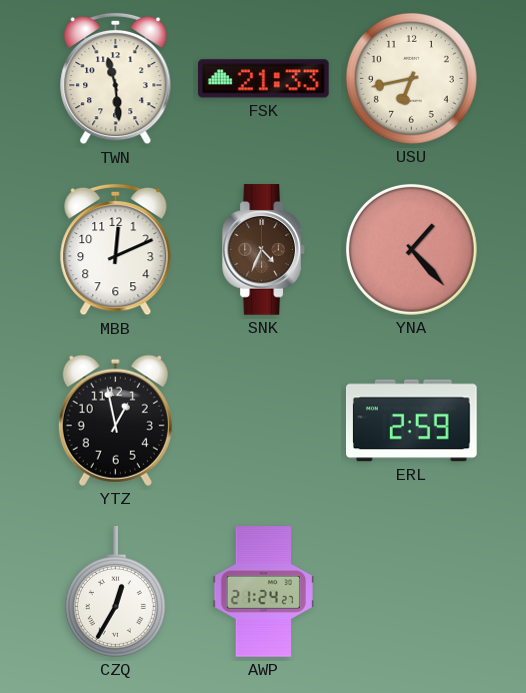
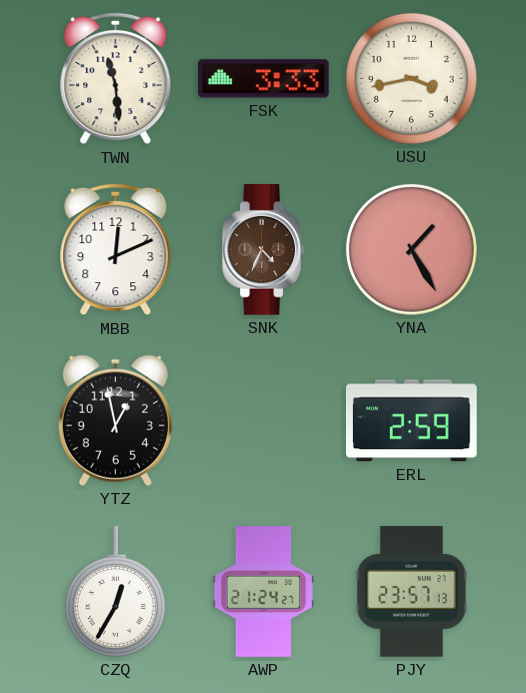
FSK: 21:33 -> 3:33
USU: 6:43 -> 3:43
YNA: 1:23 -> 1:25
PJY: none -> 23:57
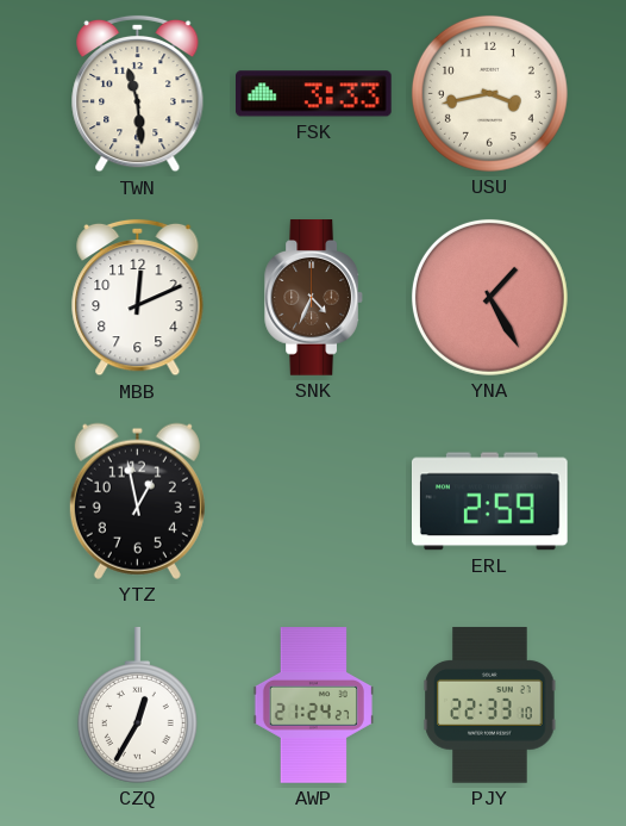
PJY: 23:57 -> 22:33
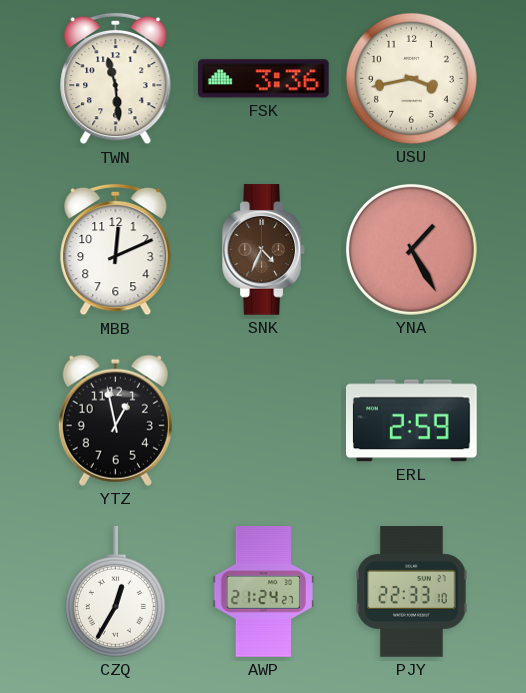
FSK: 3:33 -> 3:36
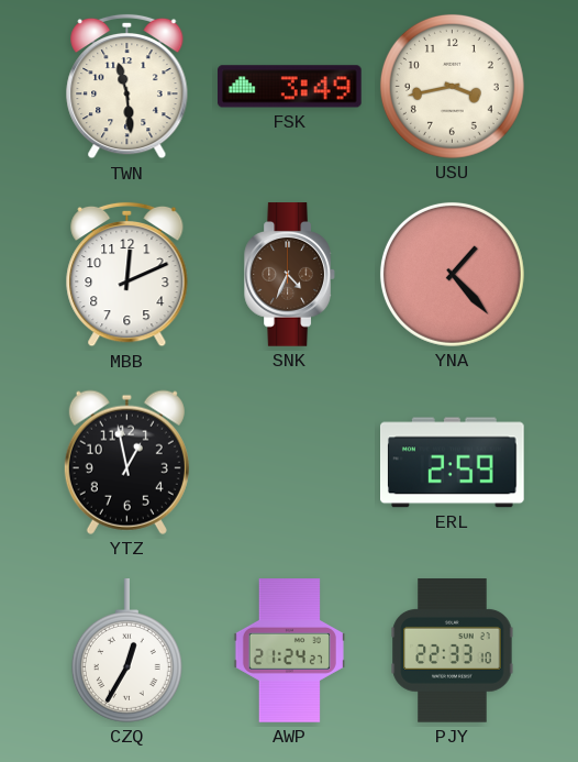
FSK: 3:36 -> 3:49
YNA: 1:25 -> 1:23
